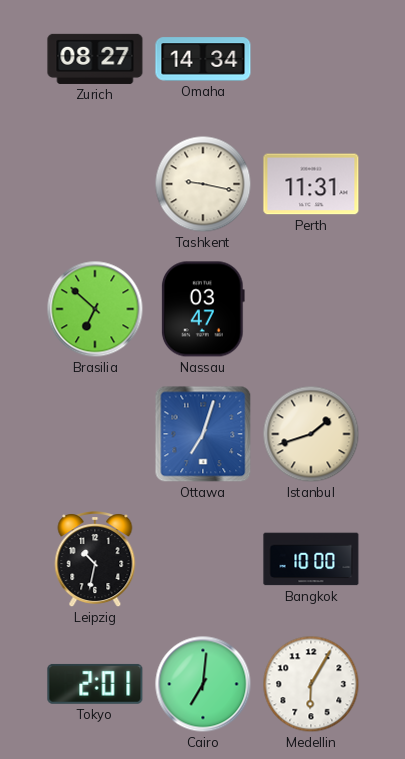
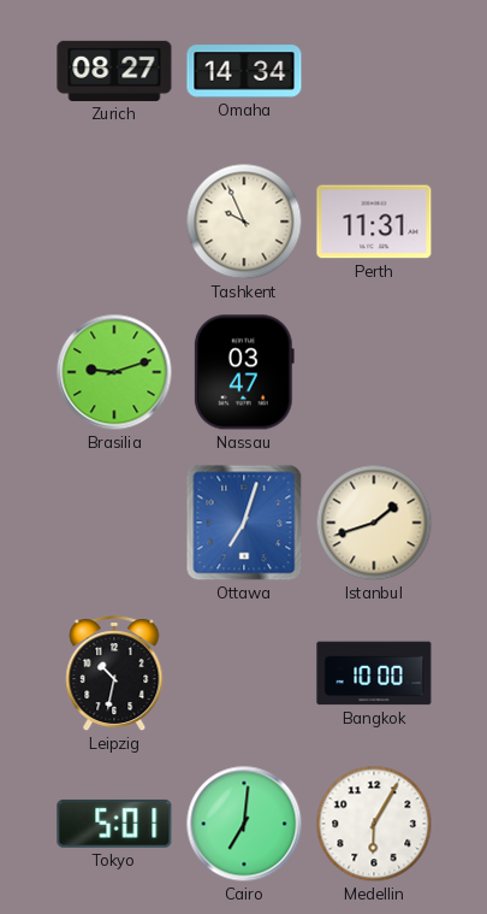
Tashkent: 9:17 -> 9:56
Brasilia: 6:52 -> 9:12
Tokyo: 2:01 -> 5:01
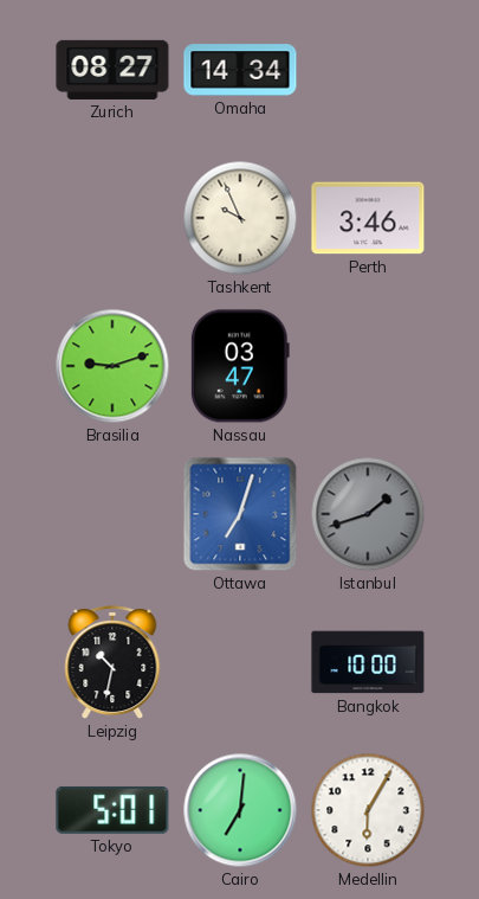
Perth: 11:31 -> 3:46
Istanbul dial: cream -> grey
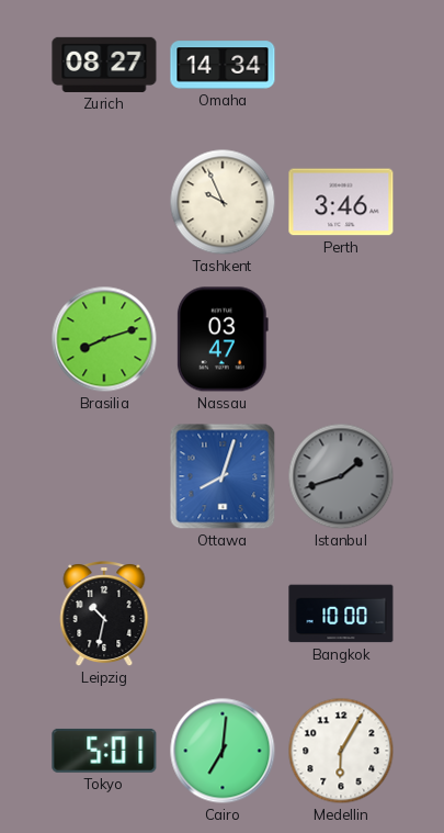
Brasilia: 9:12 -> 8:12
Ottawa: 7:03 -> 8:03
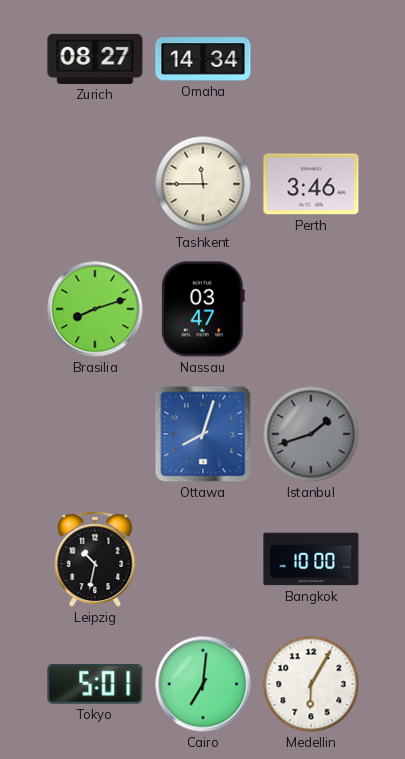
Tashkent: 9:56 -> 11:45
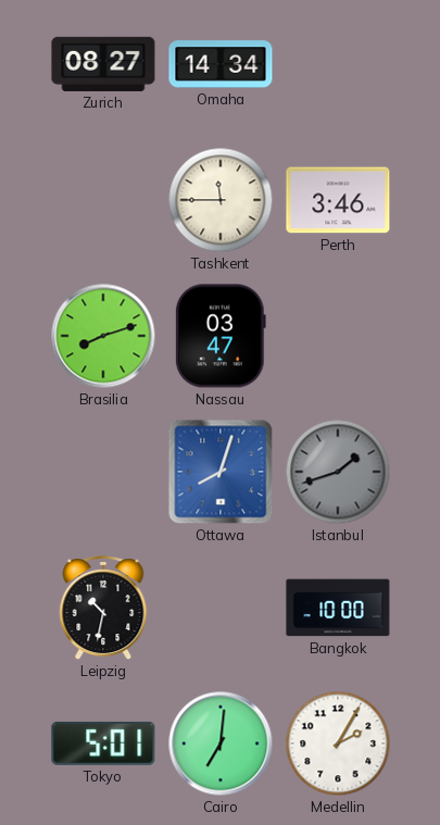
Medellin: 6:05 -> 2:05
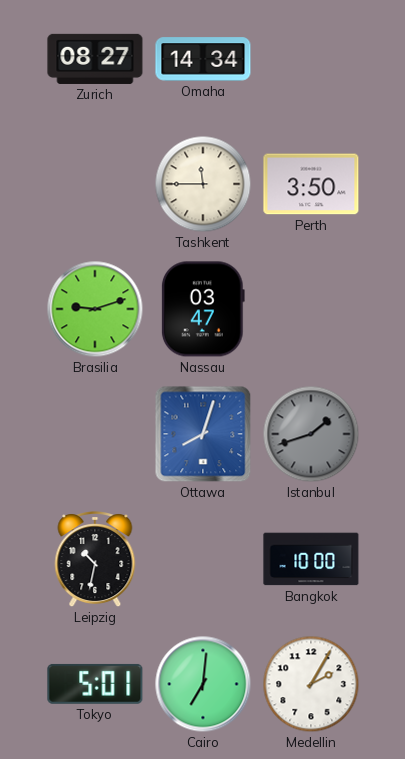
Perth: 3:46 -> 3:50
Brasilia: 8:12 -> 9:12
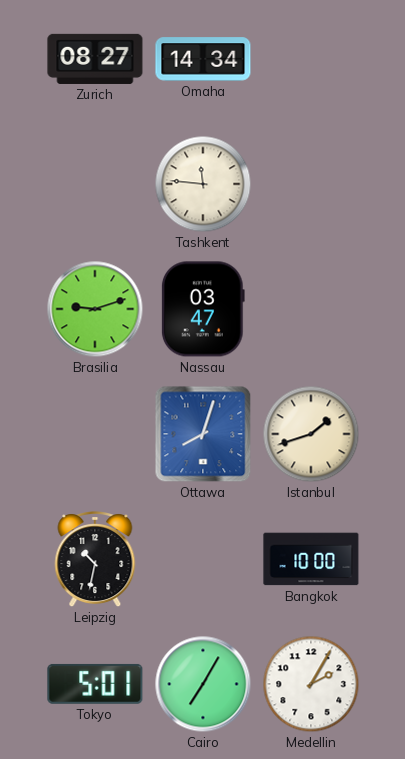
Tashkent: 11:45 -> 11:46
Perth: 3:50 -> none
Istanbul dial: grey -> cream
Cairo: 7:01 -> 7:05
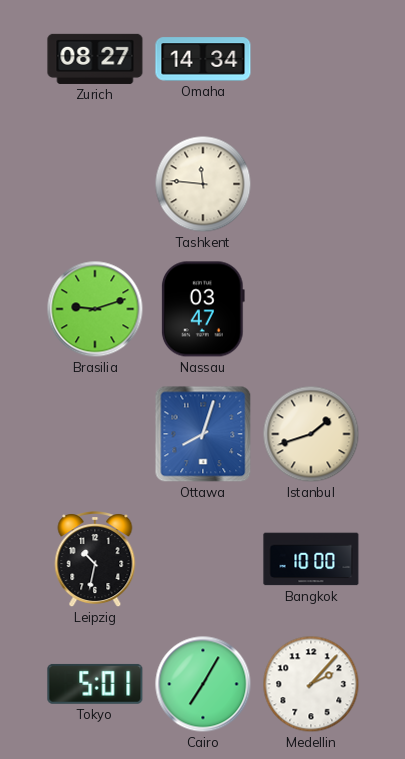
Medellin: 2:05 -> 2:07
